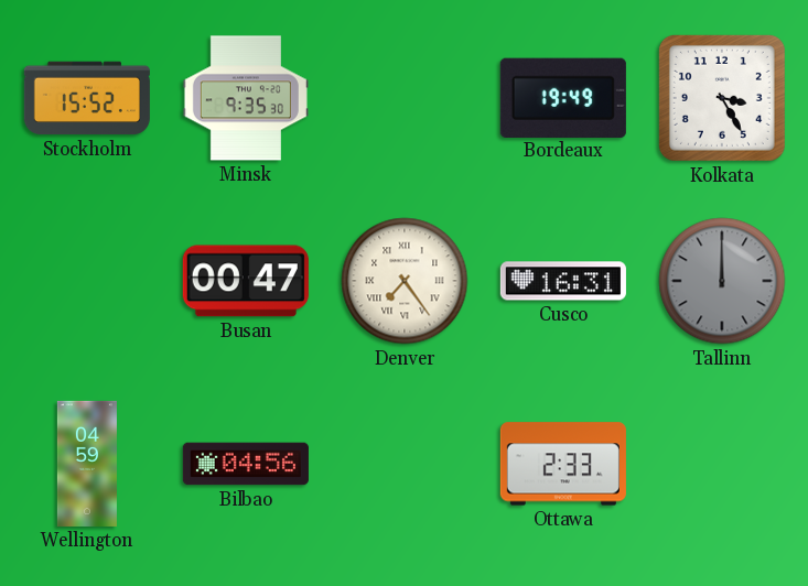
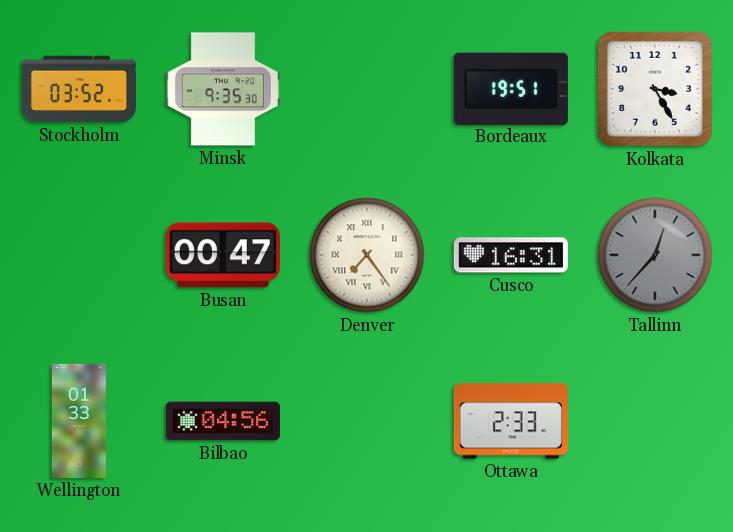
Stockholm: 15:52 -> 03:52
Bordeaux: 19:49 -> 19:51
Tallinn: 12:00 -> 12:37
Wellington: 04:59 -> 01:33
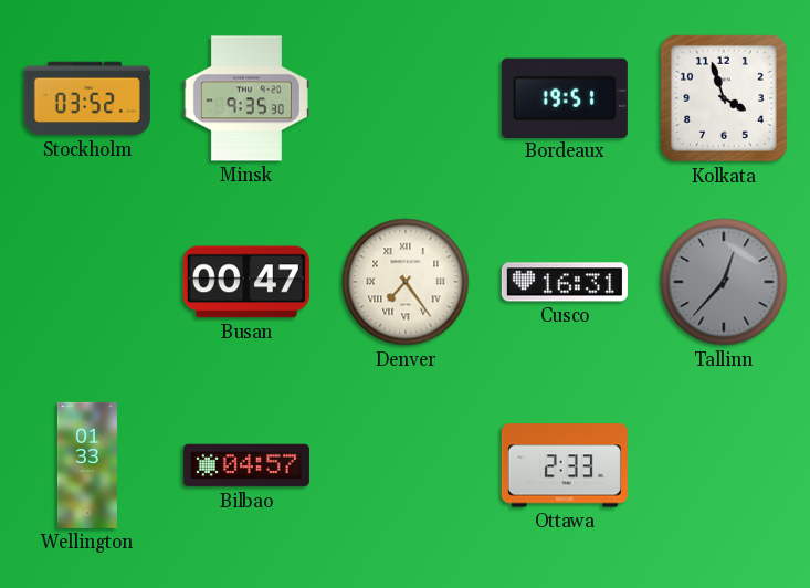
Kolkata: 3:25 -> 3:57
Bilbao: 04:56 -> 04:57
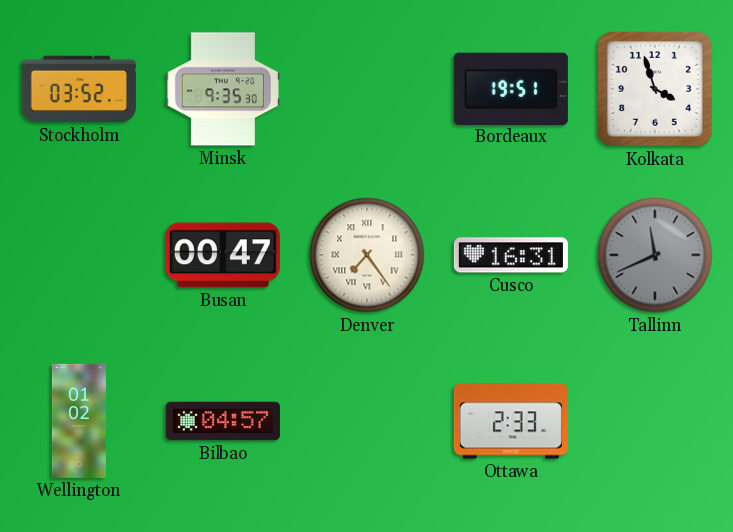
Tallinn: 12:37 -> 11:41
Wellington: 01:33 -> 01:02
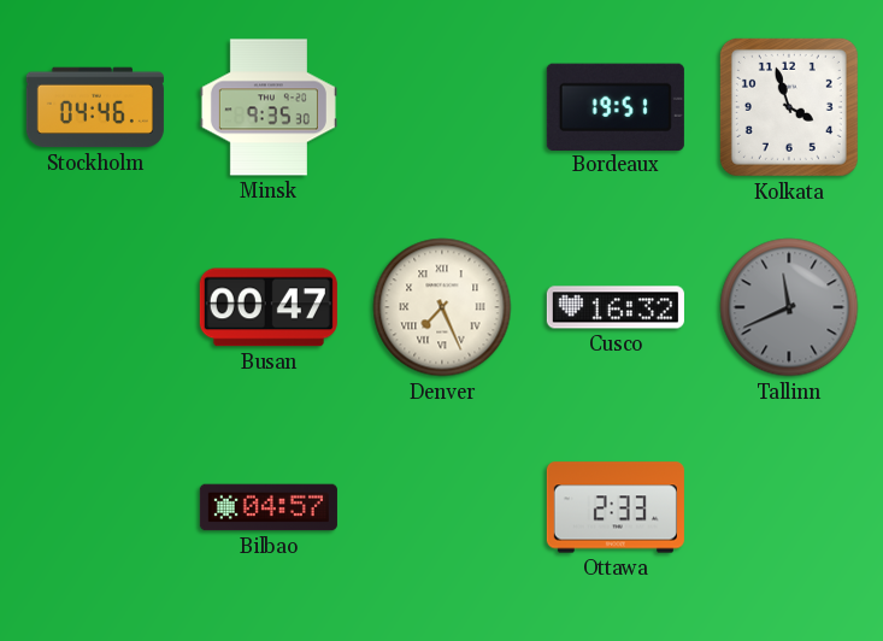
Stockholm: 03:52 -> 04:46
Denver: 7:24 -> 7:26
Cusco: 16:31 -> 16:32
Wellington: 01:02 -> none
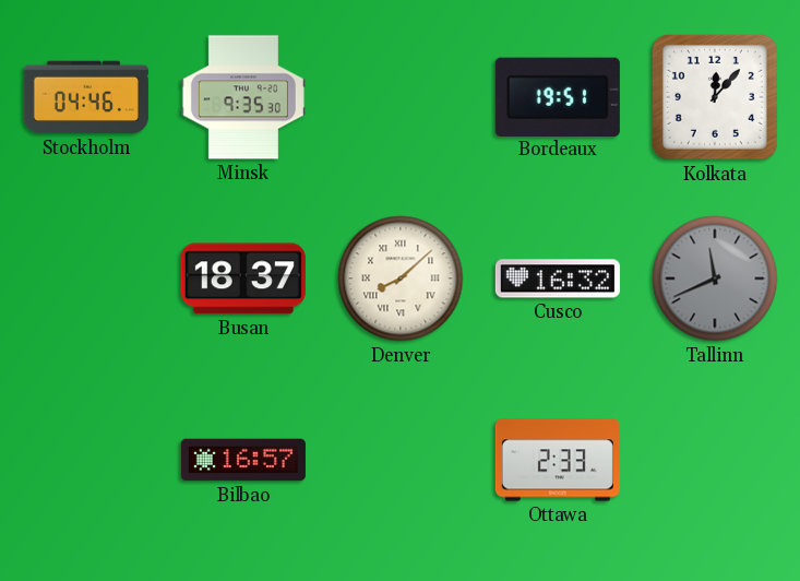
Kolkata: 3:57 -> 12:07
Busan: 00:47 -> 18:37
Denver: 7:26 -> 8:08
Bilbao: 04:57 -> 16:57
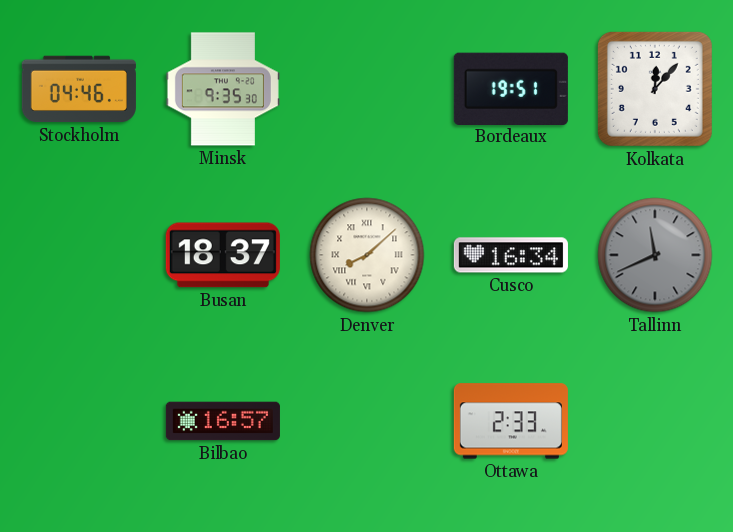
Cusco: 16:32 -> 16:34
